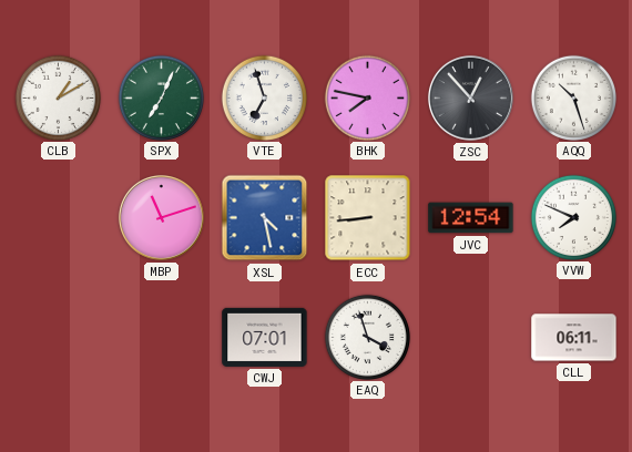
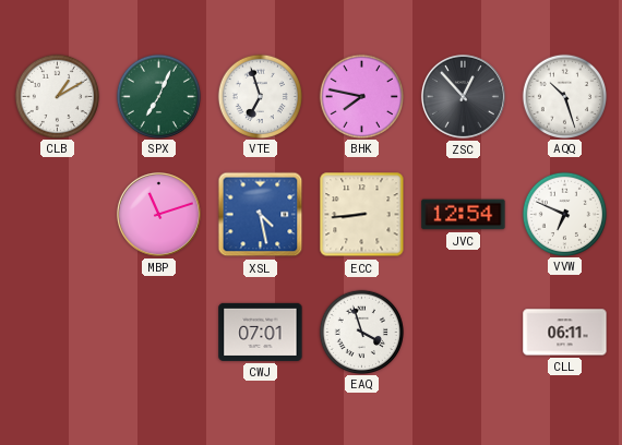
VVW: 7:49 -> 6:49
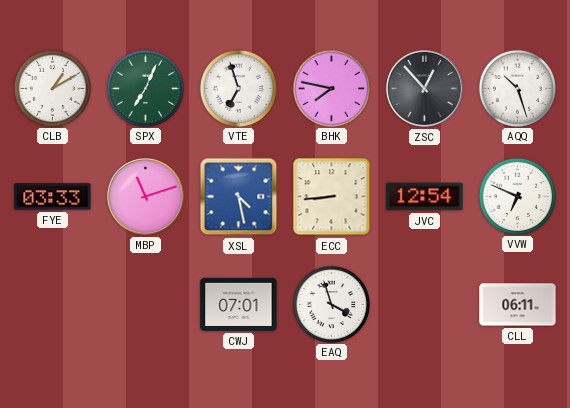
FYE: none -> 03:33
